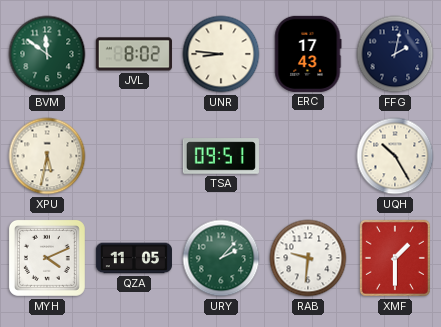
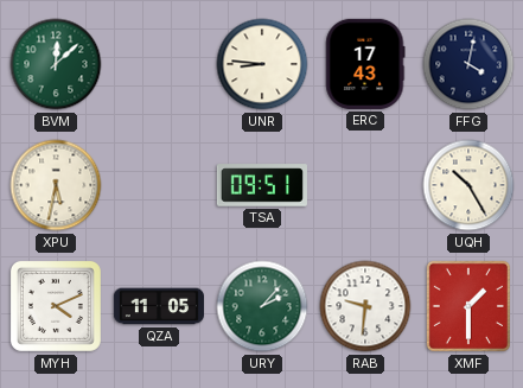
BVM: 11:51 -> 12:08
JVL: 8:02 -> none
FFG: 2:02 -> 4:02
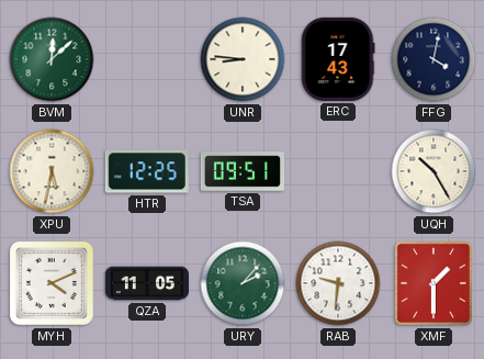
HTR: none -> 12:25
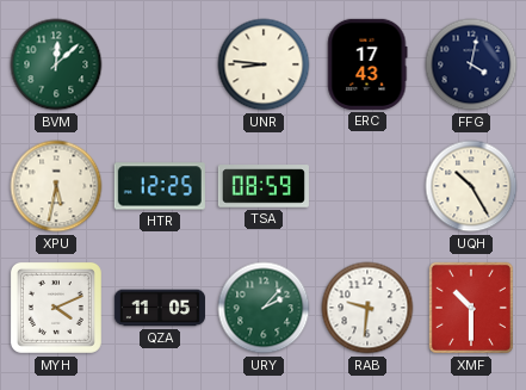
TSA: 09:51 -> 08:59
XMF: 1:30 -> 10:30
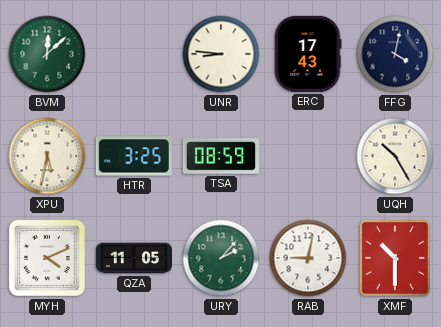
HTR: 12:25 -> 3:25
RAB: 9:31 -> 9:02
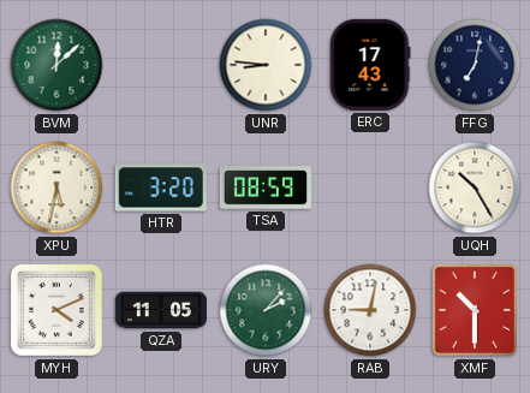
FFG: 4:02 -> 7:02
HTR: 3:25 -> 3:20
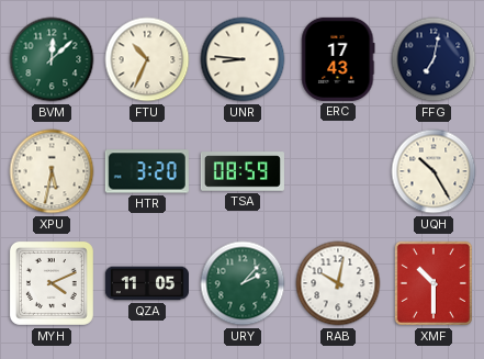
FTU: none -> 10:34
RAB: 9:02 -> 10:02
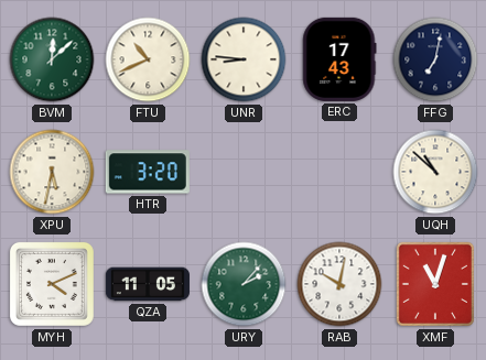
FTU: 10:34 -> 10:41
TSA: 08:59 -> none
UQH: 10:25 -> 10:52
XMF: 10:30 -> 11:03
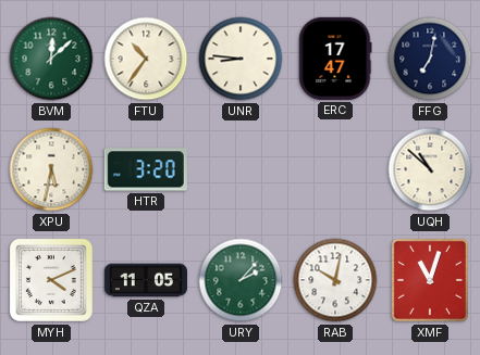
FTU: 10:41 -> 10:36
ERC: 17:43 -> 17:47
